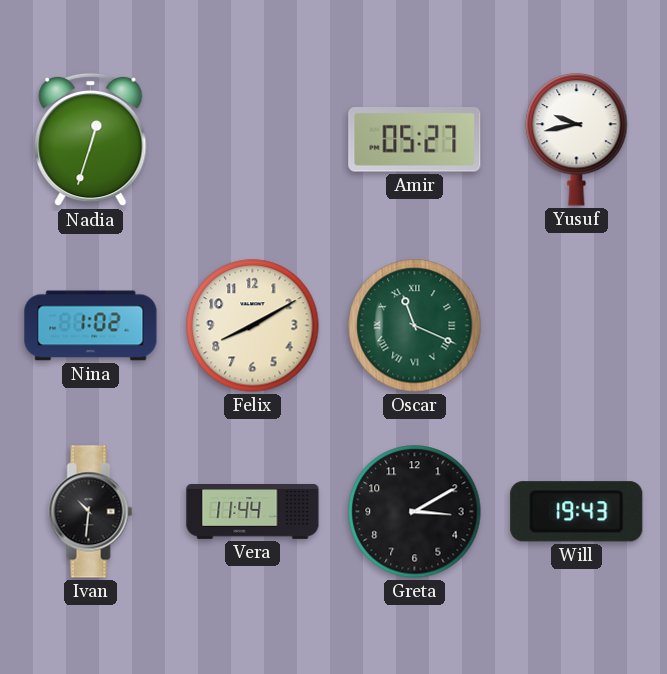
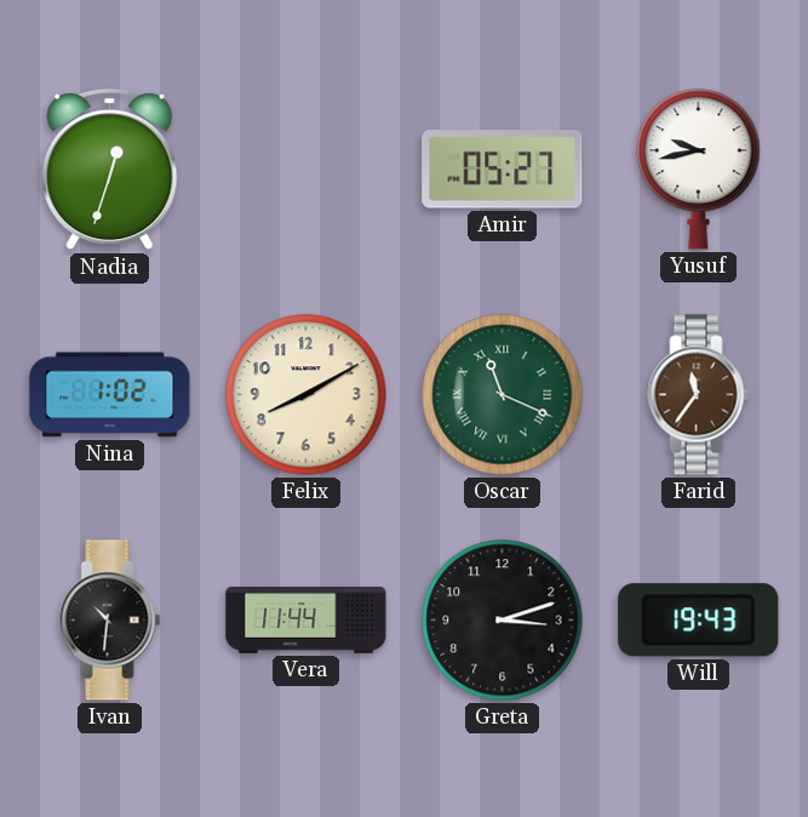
Farid: none -> 11:36
Greta: 3:10 -> 3:12
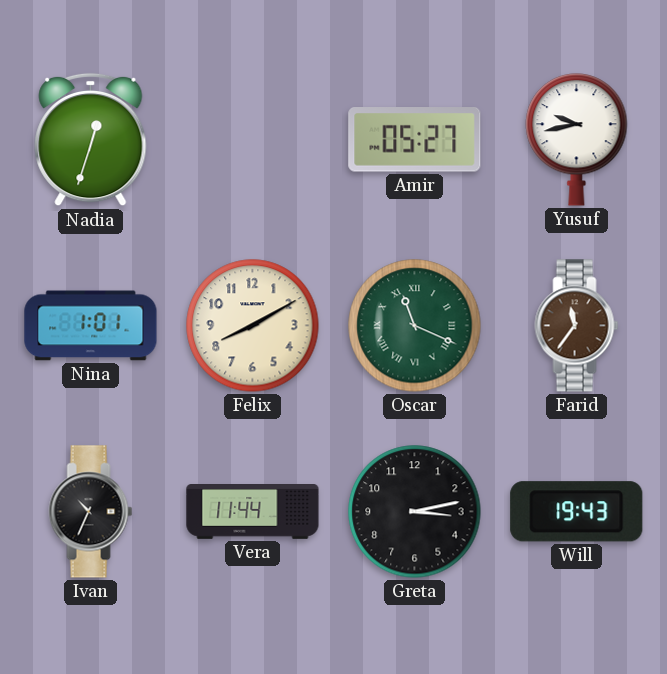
Nina: 1:02 -> 1:01
Ivan: 10:31 -> 10:34
Greta: 3:12 -> 3:13
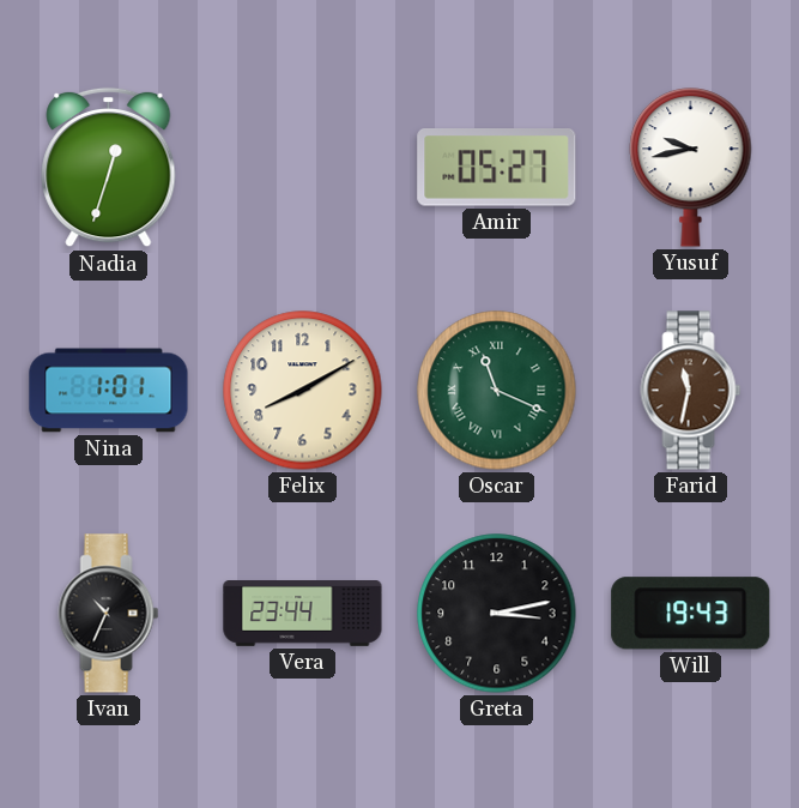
Farid: 11:36 -> 11:32
Vera: 11:44 -> 23:44
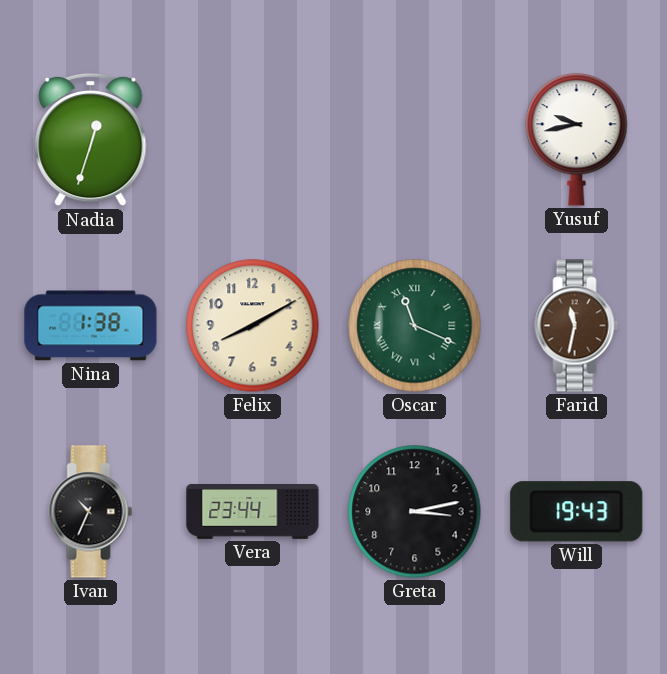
Amir: 05:27 -> none
Nina: 1:01 -> 1:38
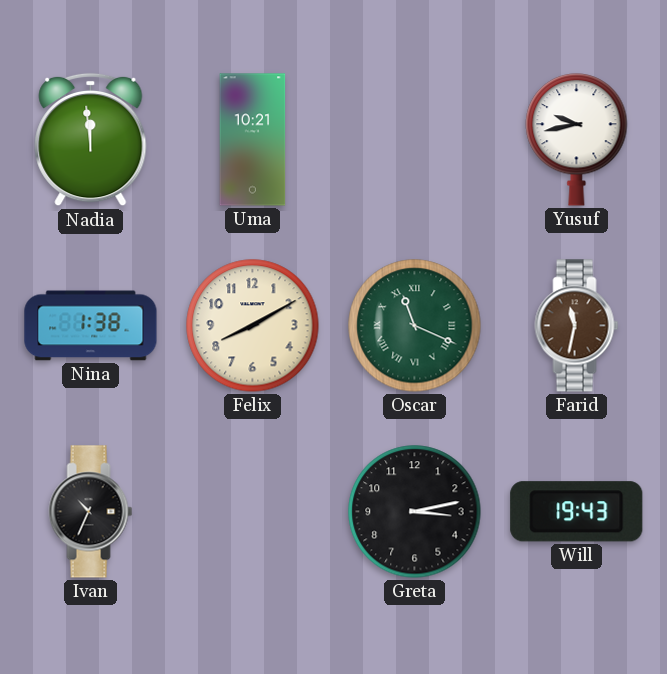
Nadia: 12:33 -> 11:59
Uma: none -> 10:21
Vera: 23:44 -> none
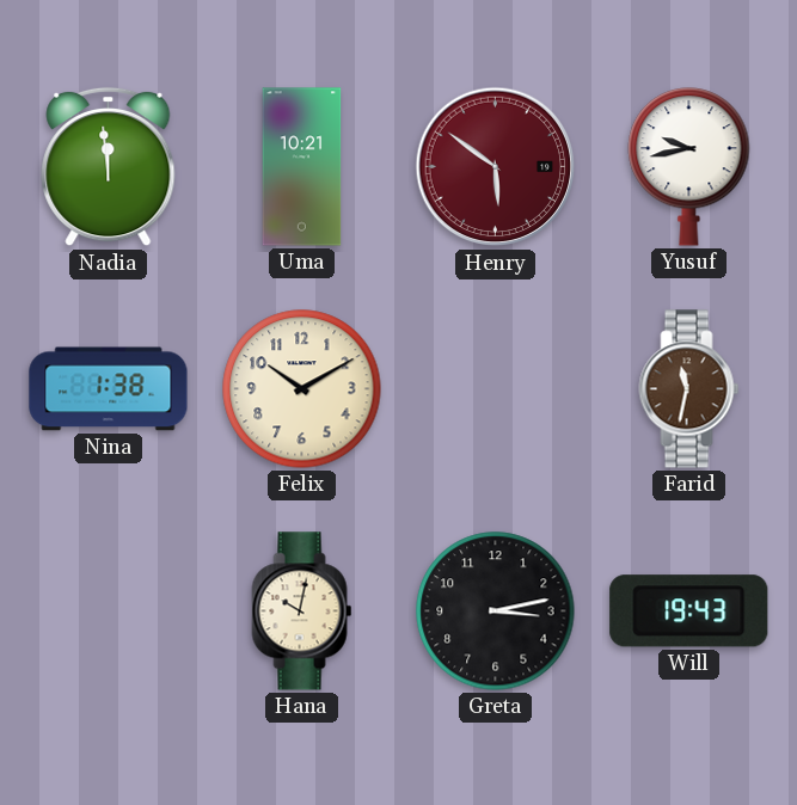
Henry: none -> 5:51
Felix: 8:10 -> 10:10
Oscar: 11:19 -> none
Ivan: 10:34 -> none
Hana: none -> 10:02
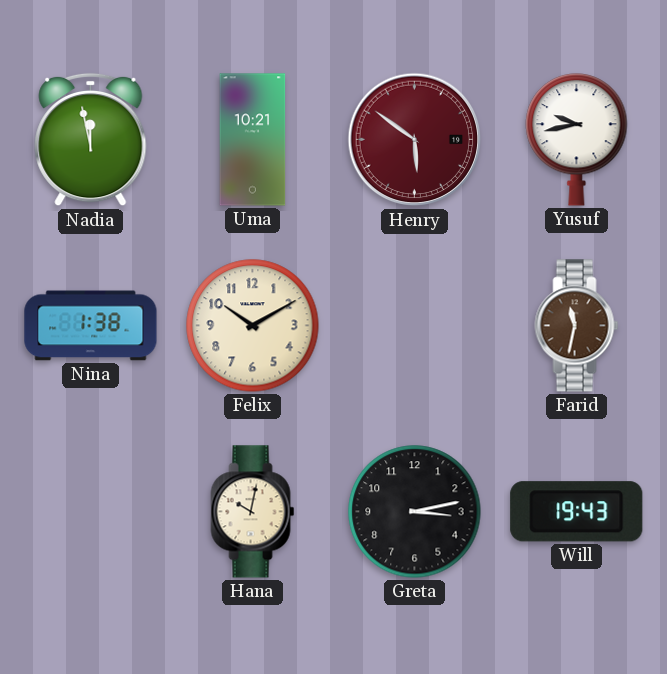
Nadia: 11:59 -> 11:58
